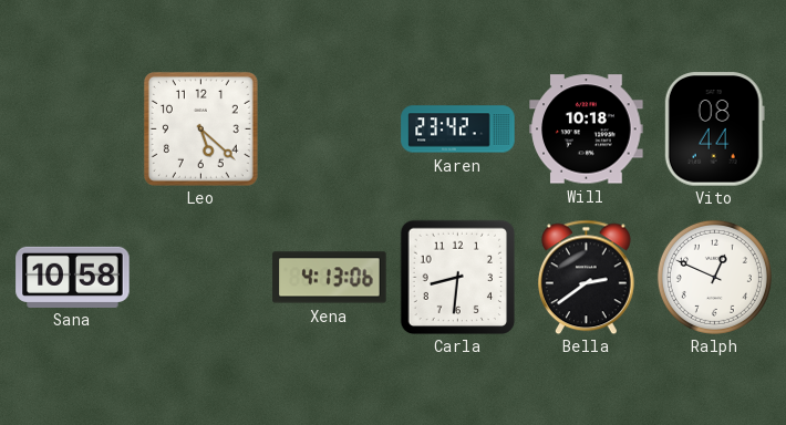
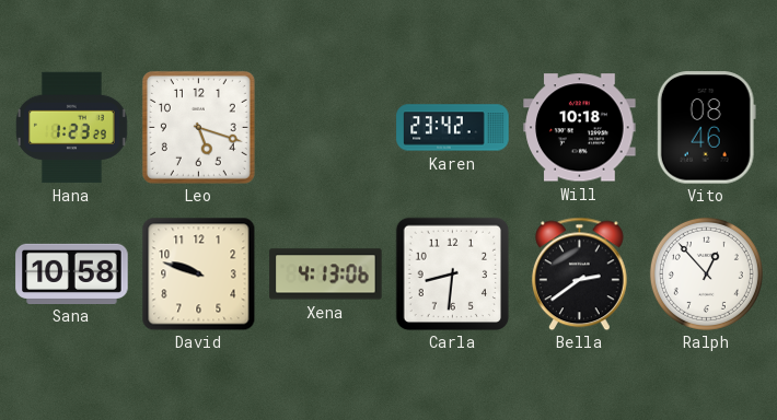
Hana: none -> 1:23
Leo: 5:22 -> 5:18
Vito: 08:44 -> 08:46
David: none -> 9:48
Ralph: 12:49 -> 12:53
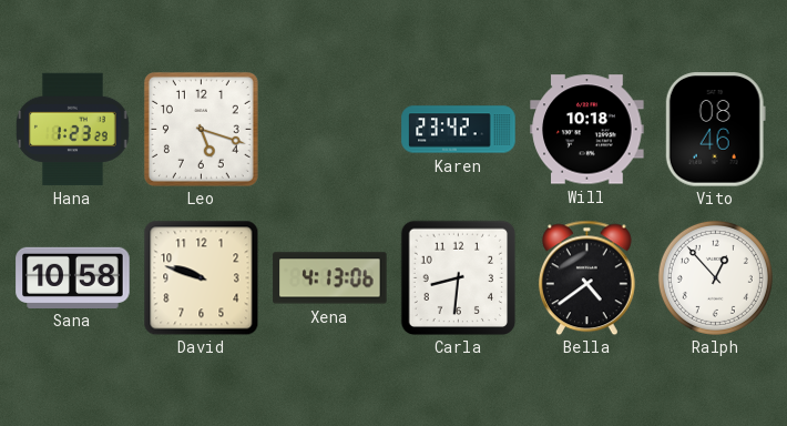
Bella: 2:39 -> 4:39
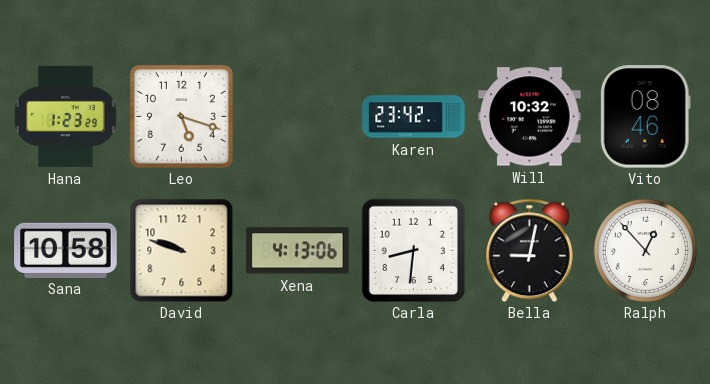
Will: 10:18 -> 10:32
Bella: 4:39 -> 9:02
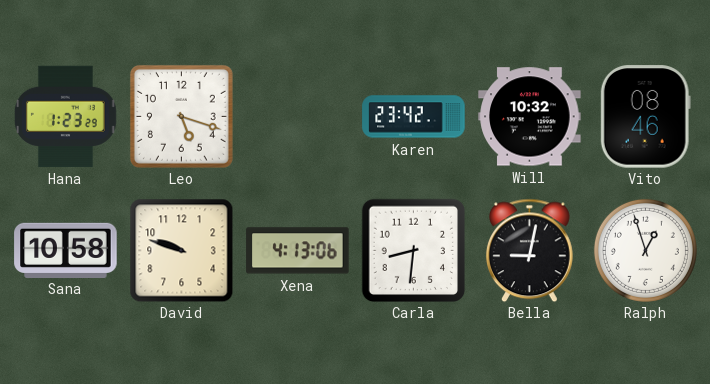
Ralph: 12:53 -> 12:57
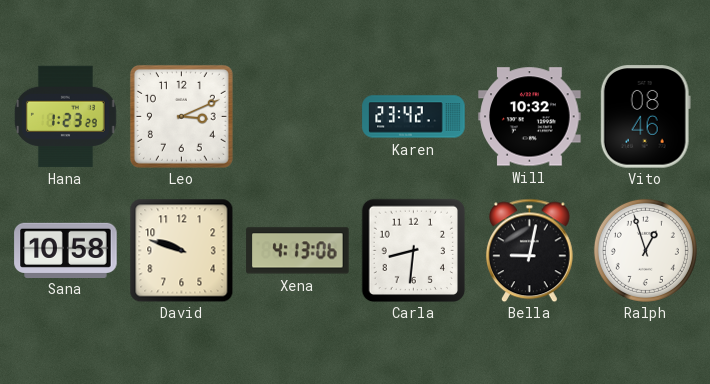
Leo: 5:18 -> 3:11
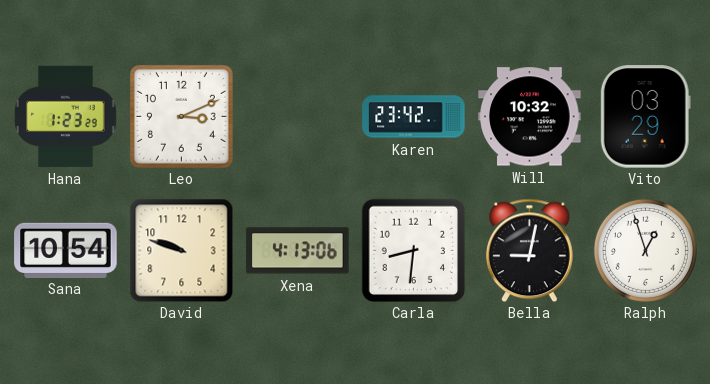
Vito: 08:46 -> 03:29
Sana: 10:58 -> 10:54
